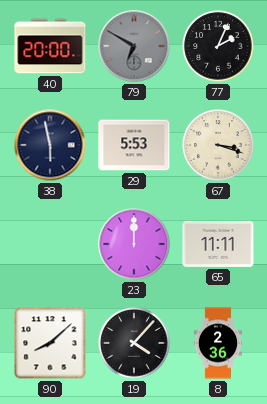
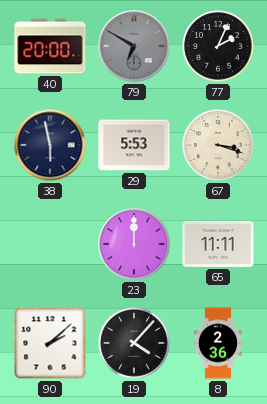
90: 8:08 -> 2:08
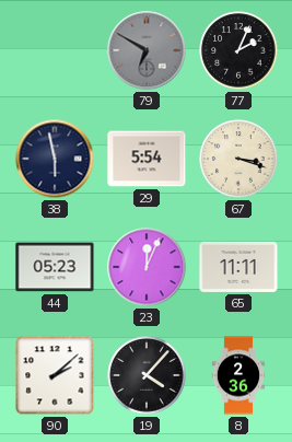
40: 20:00 -> none
29: 5:53 -> 5:54
44: none -> 05:23
23: 12:00 -> 12:04
